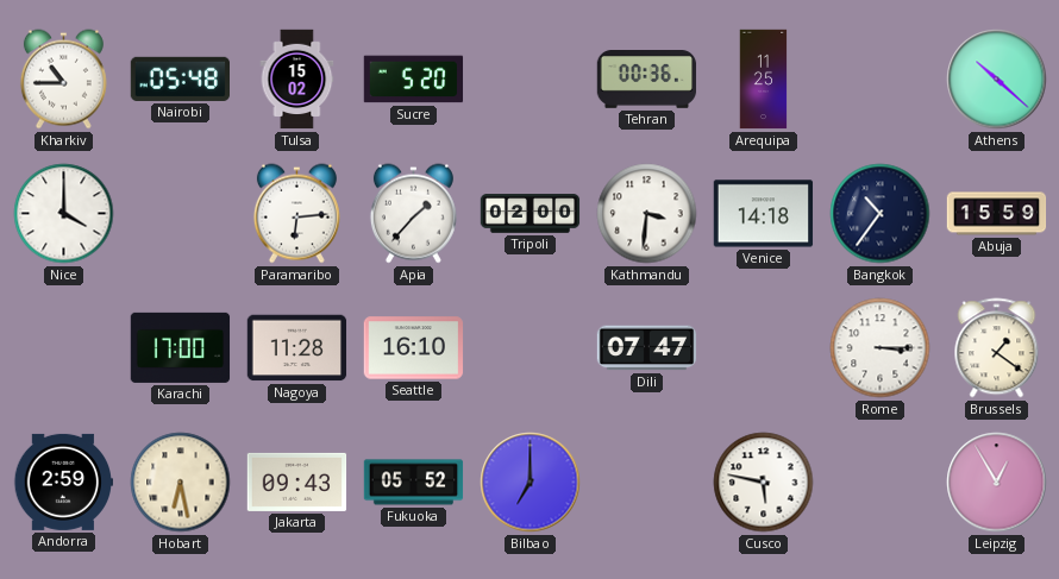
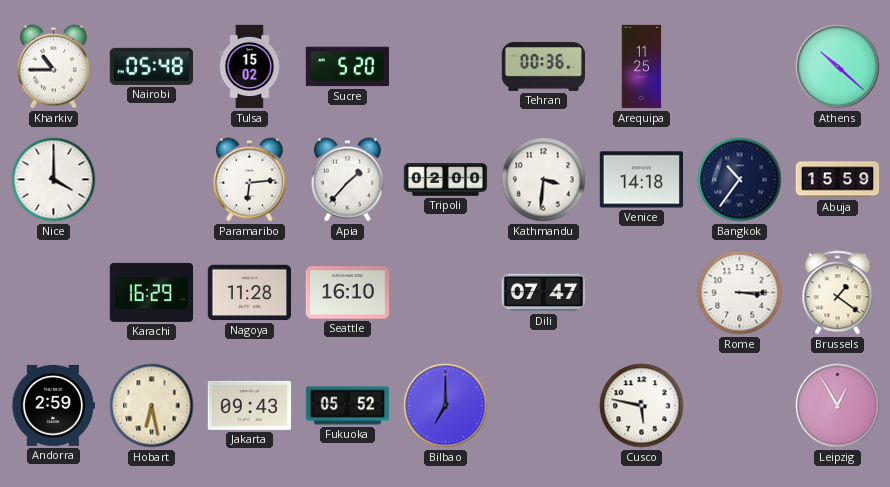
Karachi: 17:00 -> 16:29
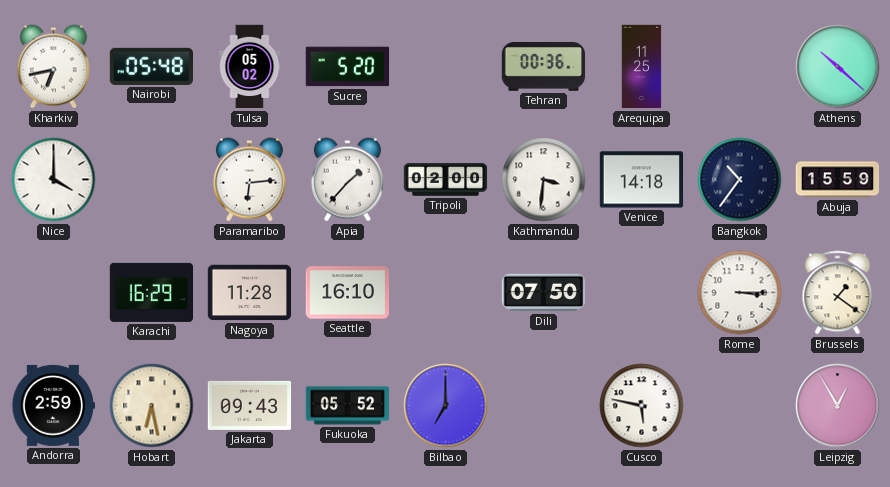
Kharkiv: 10:45 -> 6:43
Tulsa: 15:02 -> 05:02
Dili: 07:47 -> 07:50
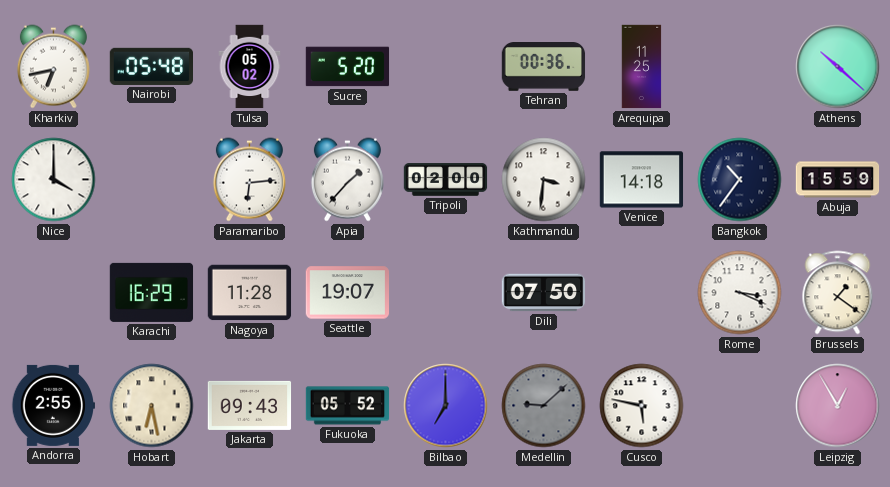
Seattle: 16:10 -> 19:07
Rome: 3:15 -> 3:19
Andorra: 2:59 -> 2:55
Medellin: none -> 9:08
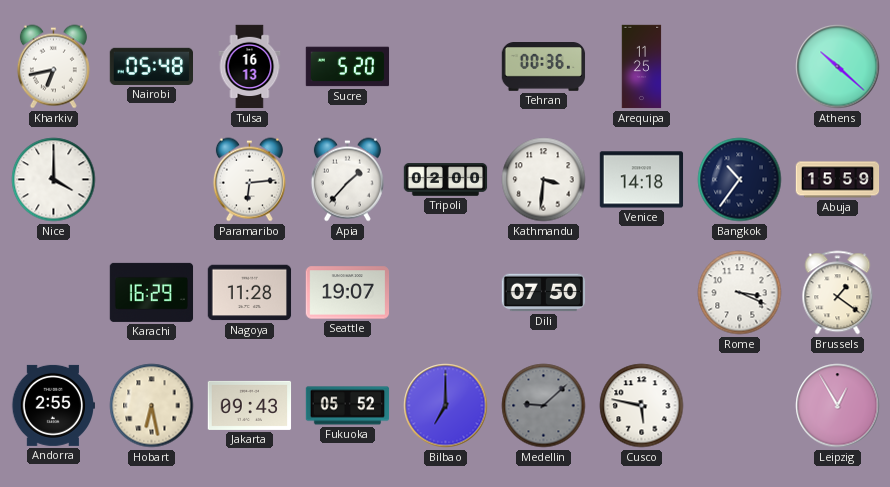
Tulsa: 05:02 -> 16:13
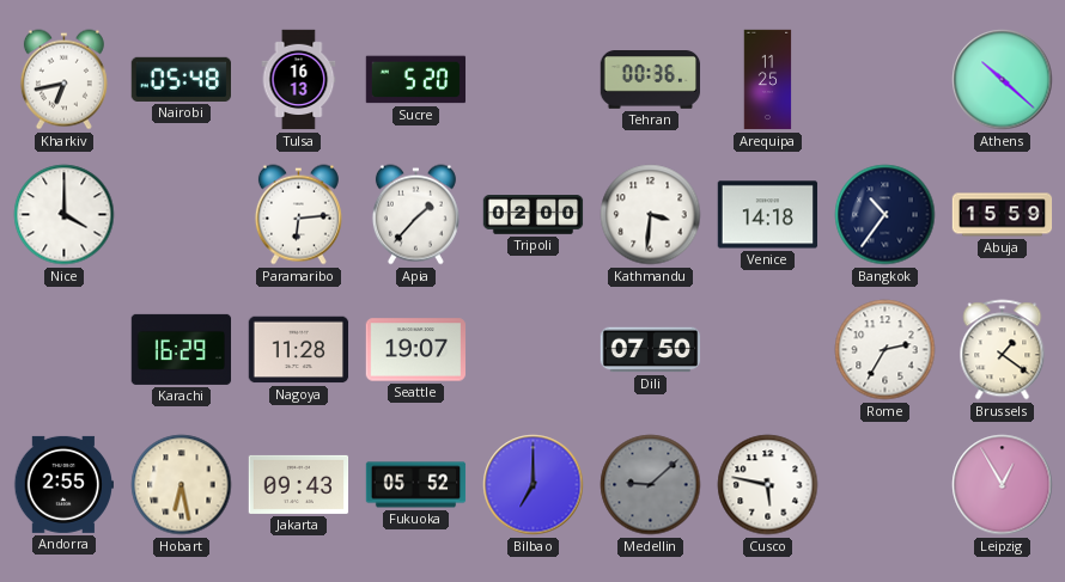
Rome: 3:19 -> 2:35
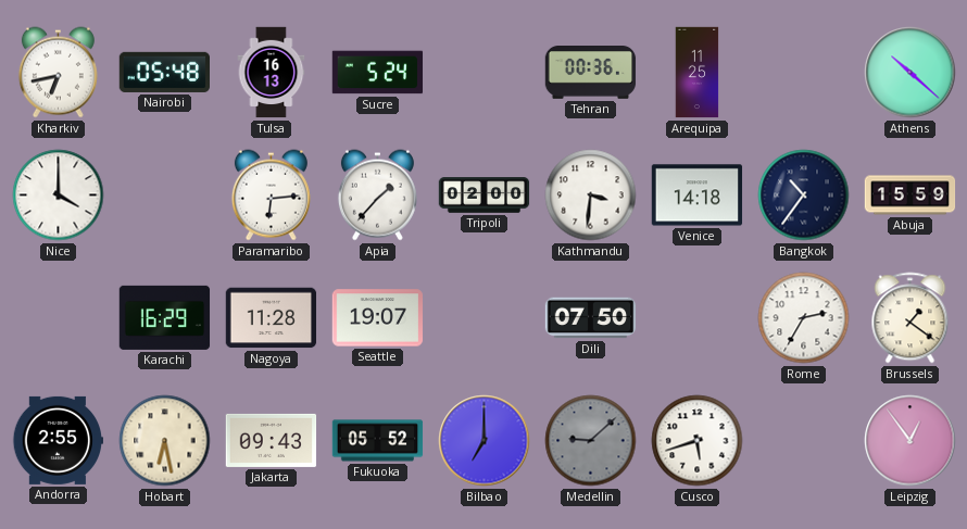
Sucre: 5:20 -> 5:24
Cusco: 5:47 -> 5:42
Leipzig: 12:55 -> 12:54
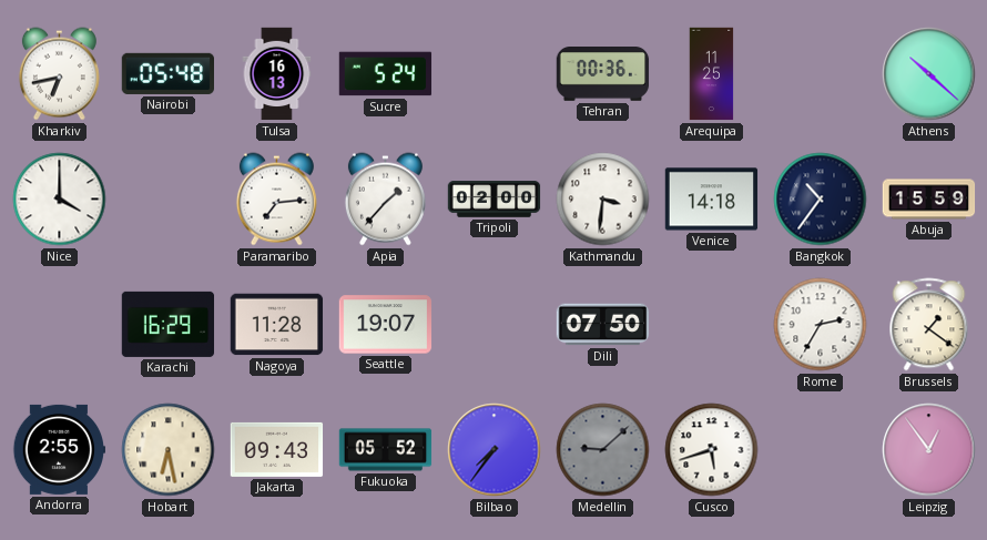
Paramaribo: 6:14 -> 7:14
Bilbao: 7:00 -> 7:36
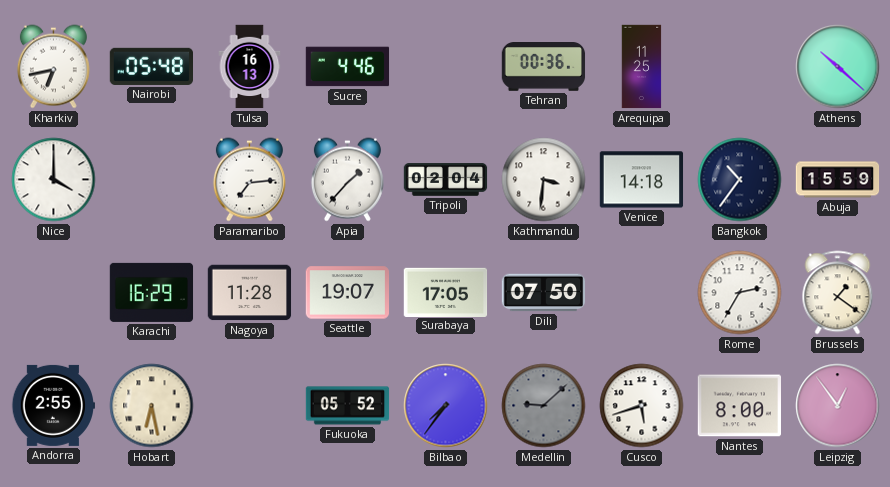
Sucre: 5:24 -> 4:46
Tripoli: 02:00 -> 02:04
Surabaya: none -> 17:05
Jakarta: 09:43 -> none
Nantes: none -> 8:00
